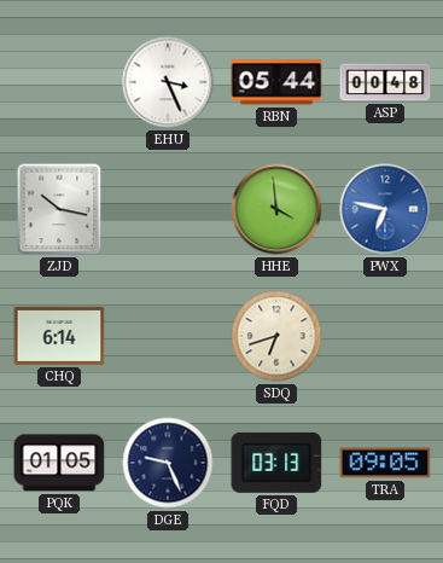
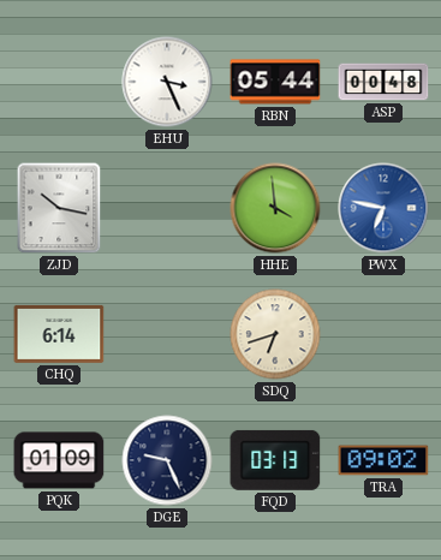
PQK: 01:05 -> 01:09
TRA: 09:05 -> 09:02
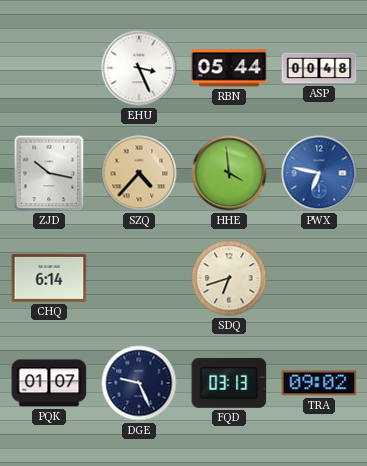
SZQ: none -> 4:37
PQK: 01:09 -> 01:07
